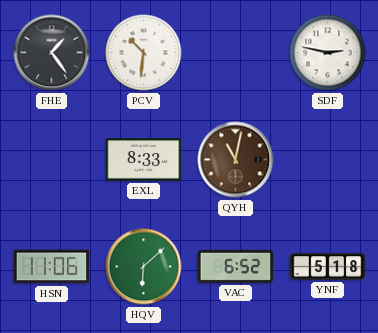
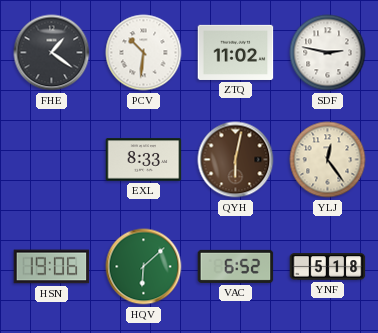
FHE: 1:24 -> 1:21
ZTQ: none -> 11:02
QYH: 11:02 -> 6:02
YLJ: none -> 12:24
HSN: 11:06 -> 19:06
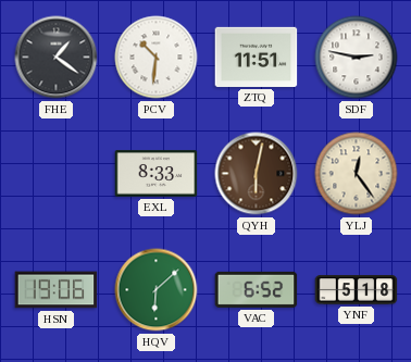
ZTQ: 11:02 -> 11:51
